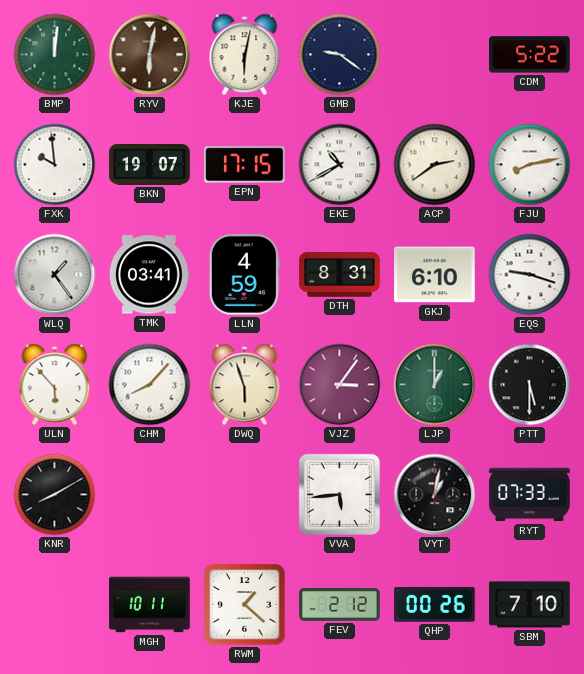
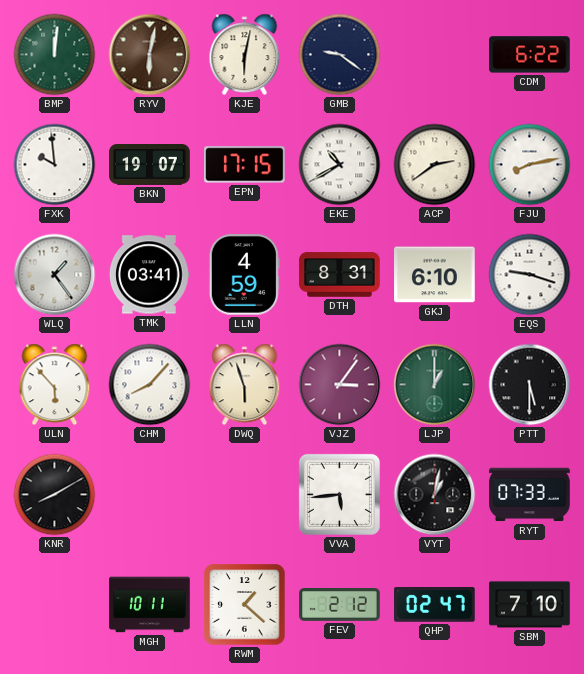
CDM: 5:22 -> 6:22
QHP: 00:26 -> 02:47
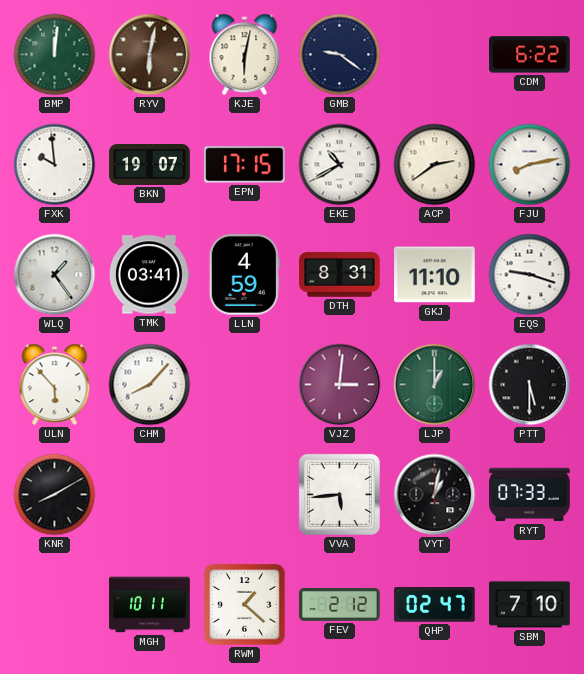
GKJ: 6:10 -> 11:10
DWQ: 5:57 -> none
VJZ: 3:06 -> 3:01
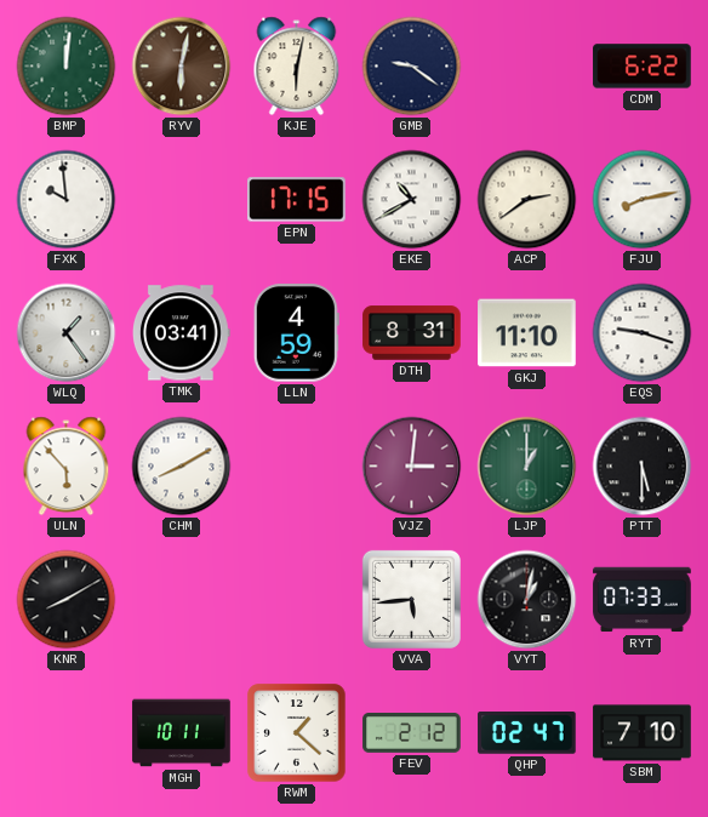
BKN: 19:07 -> none
CHM: 8:07 -> 8:10
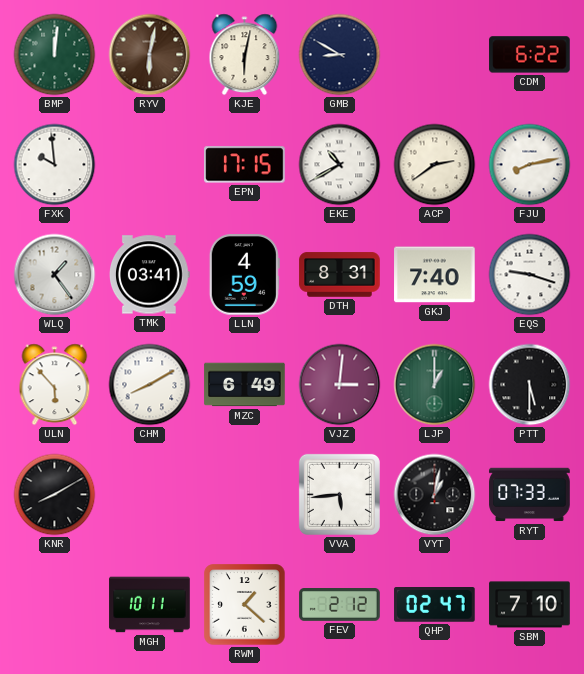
GMB: 9:21 -> 8:50
GKJ: 11:10 -> 7:40
MZC: none -> 6:49
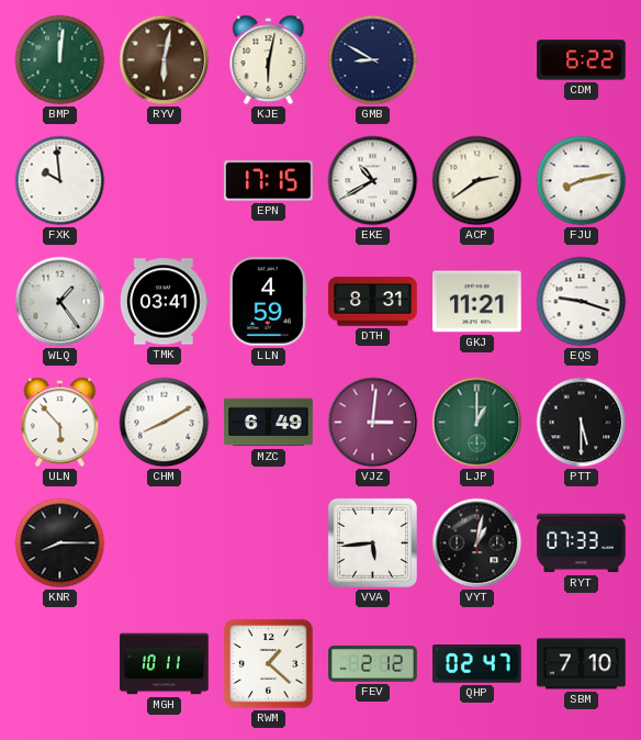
GKJ: 7:40 -> 11:21
KNR: 8:10 -> 8:15
